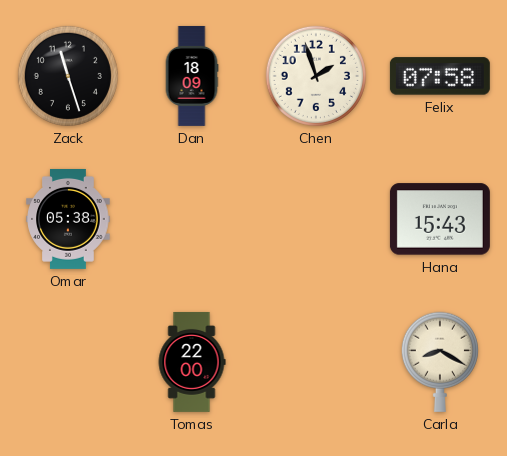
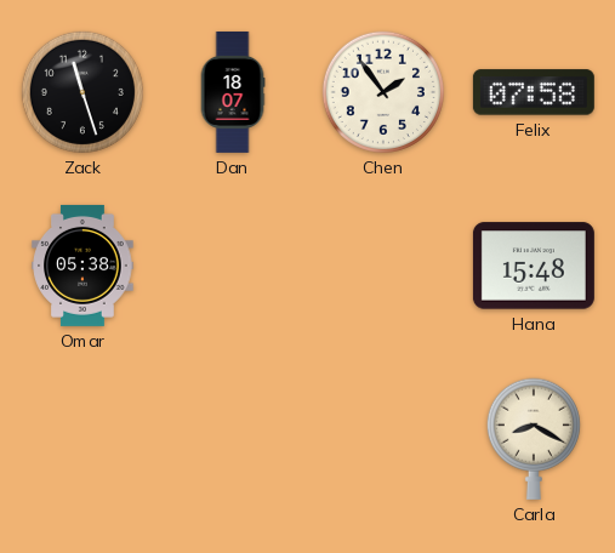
Dan: 18:09 -> 18:07
Chen: 1:57 -> 1:54
Hana: 15:43 -> 15:48
Tomas: 22:00 -> none
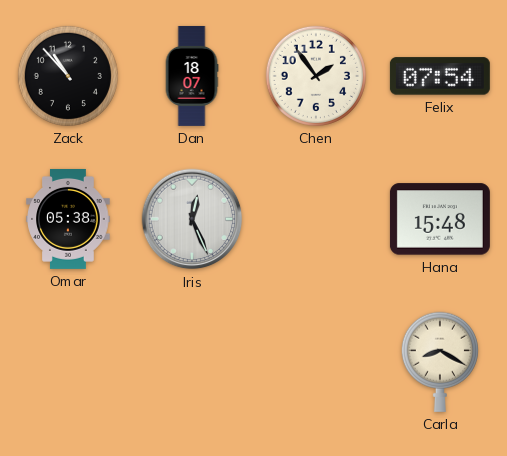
Zack: 11:27 -> 10:53
Felix: 07:58 -> 07:54
Iris: none -> 12:26
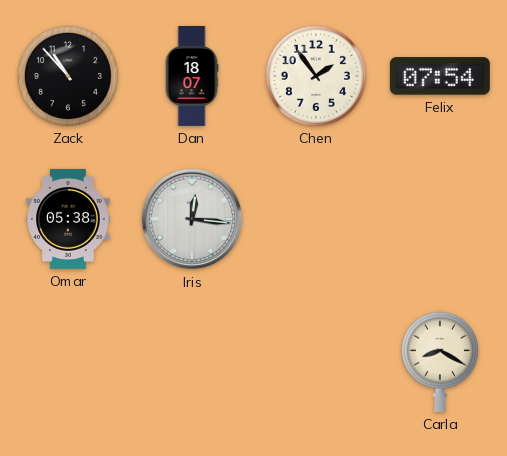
Iris: 12:26 -> 12:16
Hana: 15:48 -> none
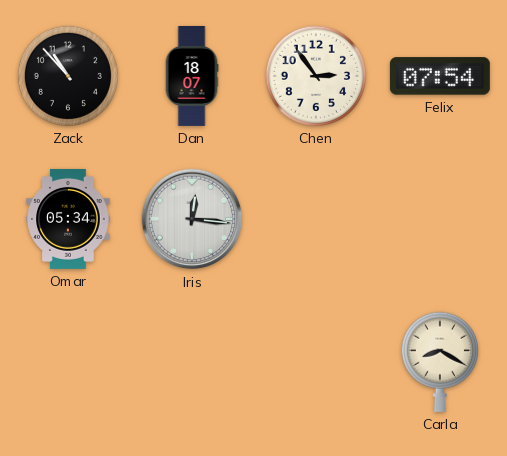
Chen: 1:54 -> 2:54
Omar: 05:38 -> 05:34
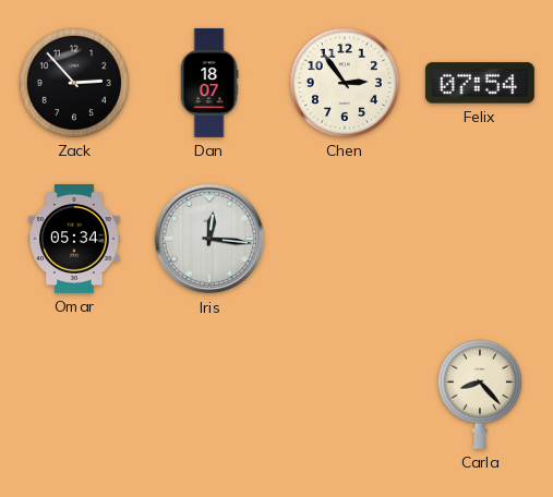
Zack: 10:53 -> 2:53
Carla: 8:20 -> 8:23
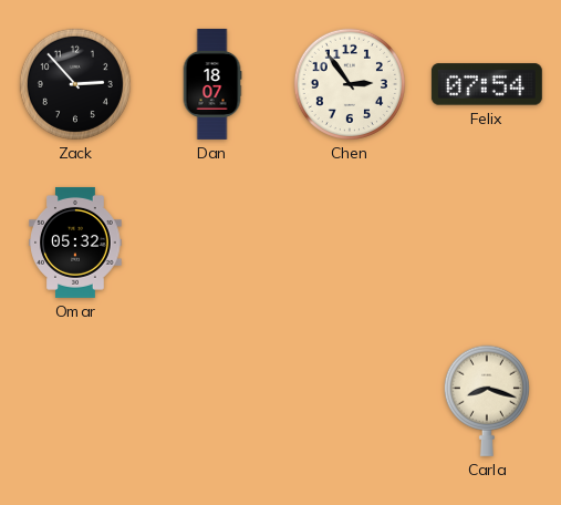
Omar: 05:34 -> 05:32
Iris: 12:16 -> none
Carla: 8:23 -> 8:18
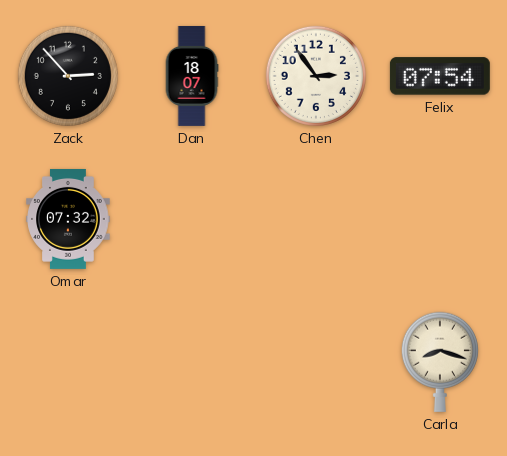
Omar: 05:32 -> 07:32
